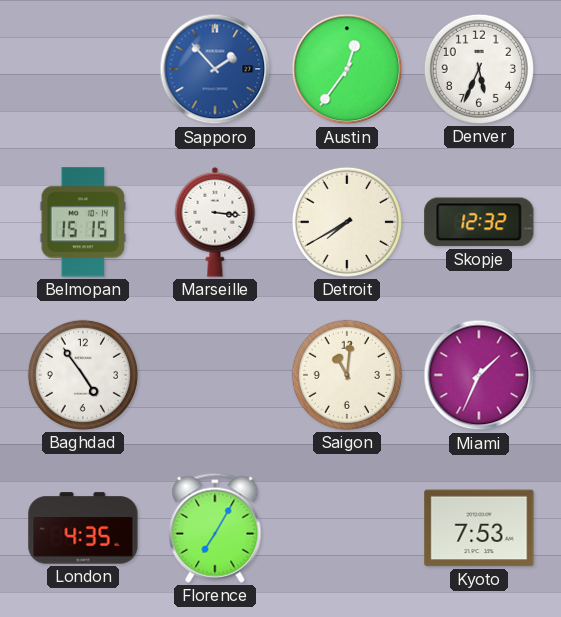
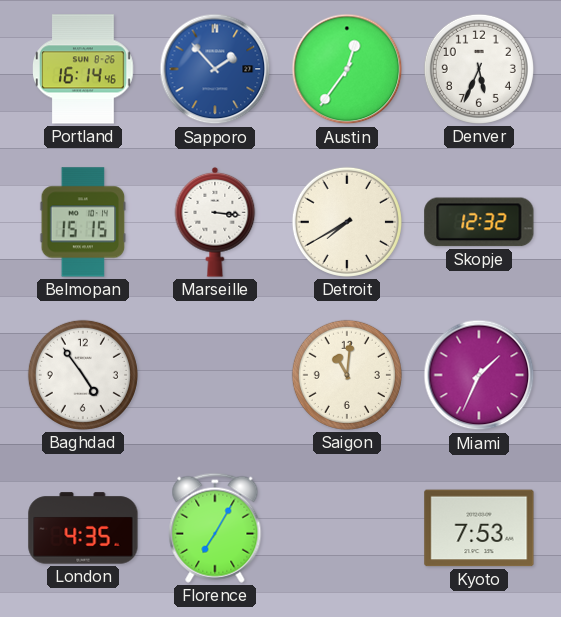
Portland: none -> 16:14
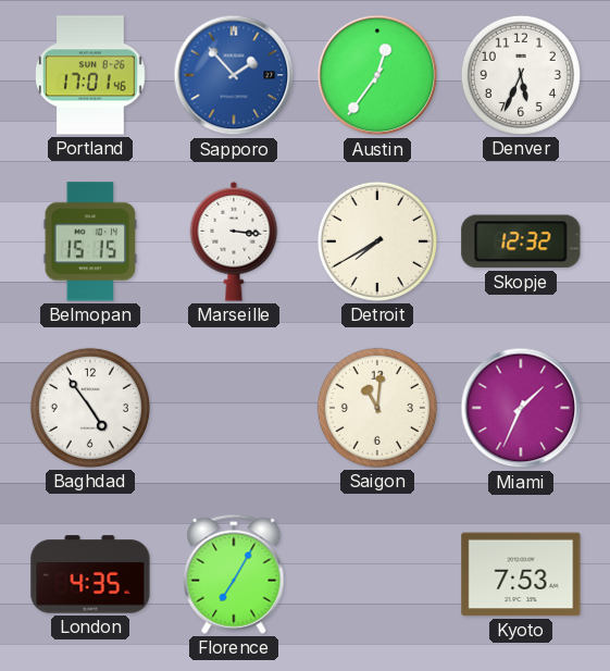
Portland: 16:14 -> 17:01
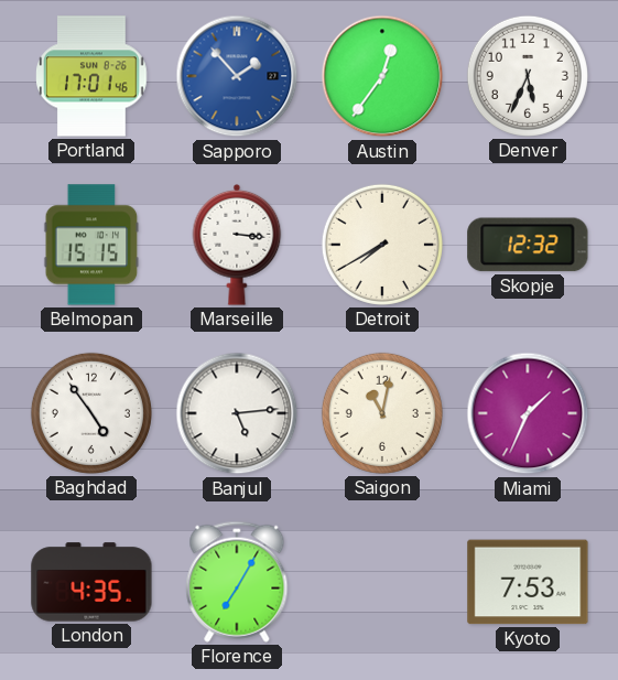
Banjul: none -> 5:14
Saigon: 11:01 -> 11:02
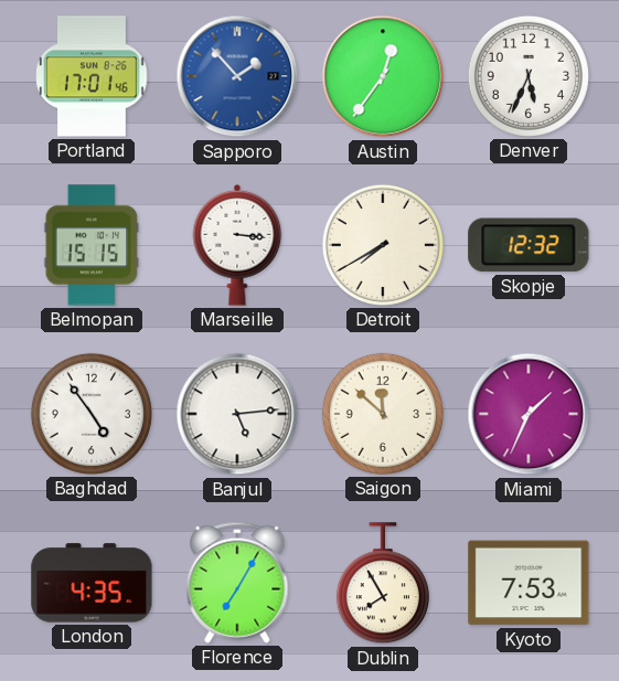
Saigon: 11:02 -> 11:52
Dublin: none -> 7:55
